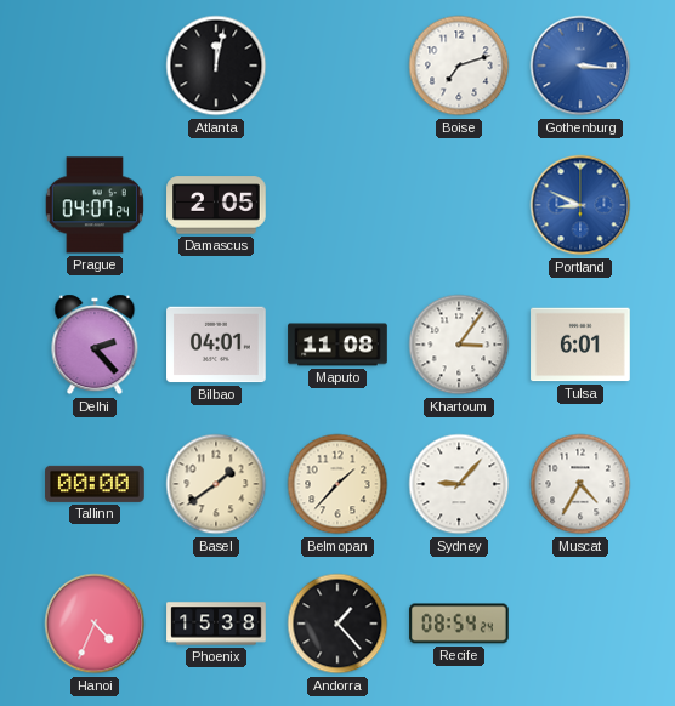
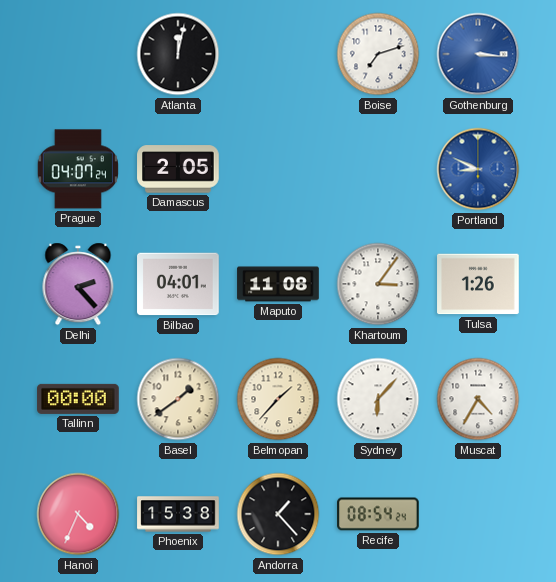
Tulsa: 6:01 -> 1:26
Sydney: 9:07 -> 6:07
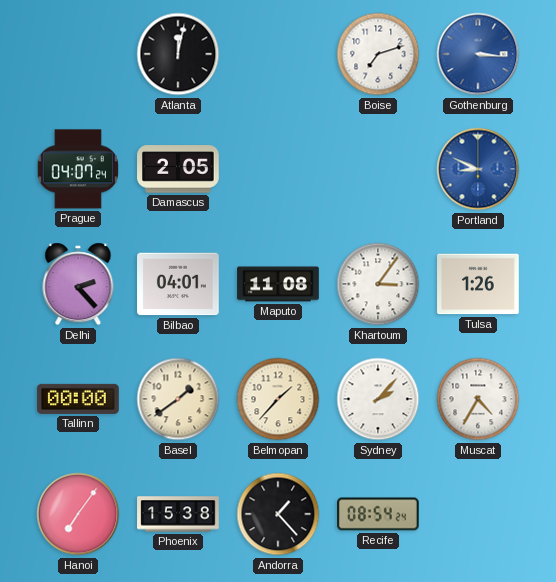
Sydney: 6:07 -> 2:07
Hanoi: 4:34 -> 7:06
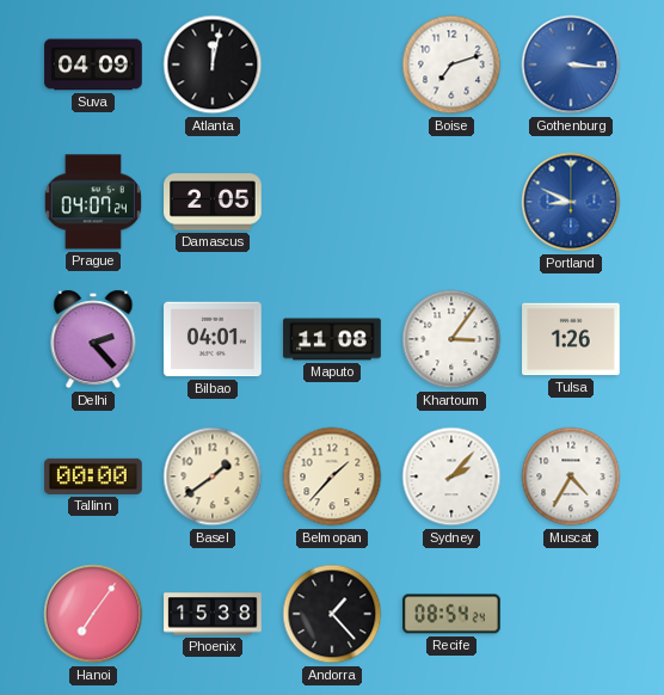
Suva: none -> 04:09
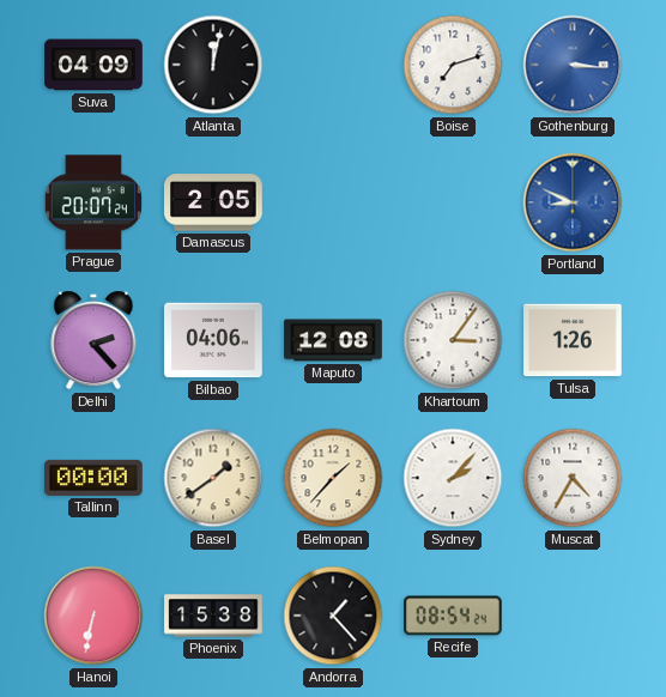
Prague: 04:07 -> 20:07
Bilbao: 04:01 -> 04:06
Maputo: 11:08 -> 12:08
Hanoi: 7:06 -> 6:32
